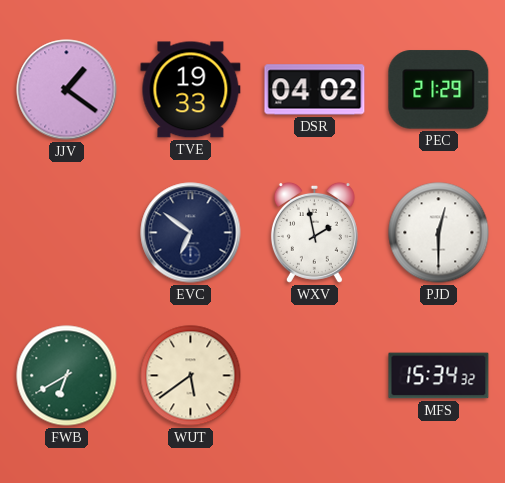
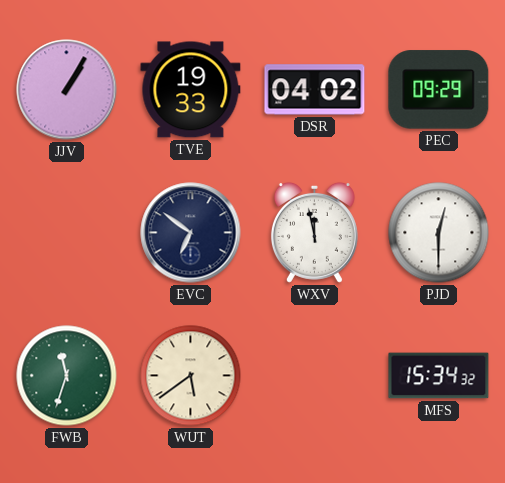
JJV: 1:21 -> 1:05
PEC: 21:29 -> 09:29
WXV: 1:58 -> 11:58
FWB: 6:40 -> 11:33
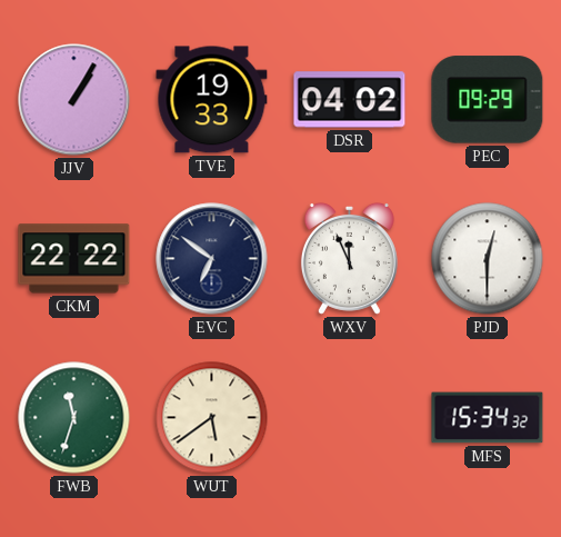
CKM: none -> 22:22
WXV: 11:58 -> 11:56
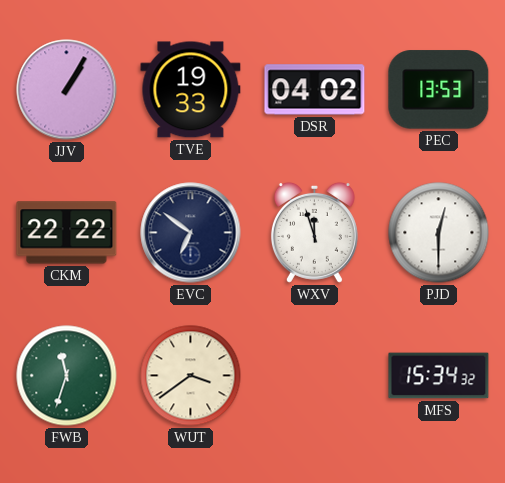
PEC: 09:29 -> 13:53
WXV: 11:56 -> 11:57
WUT: 5:39 -> 3:39
